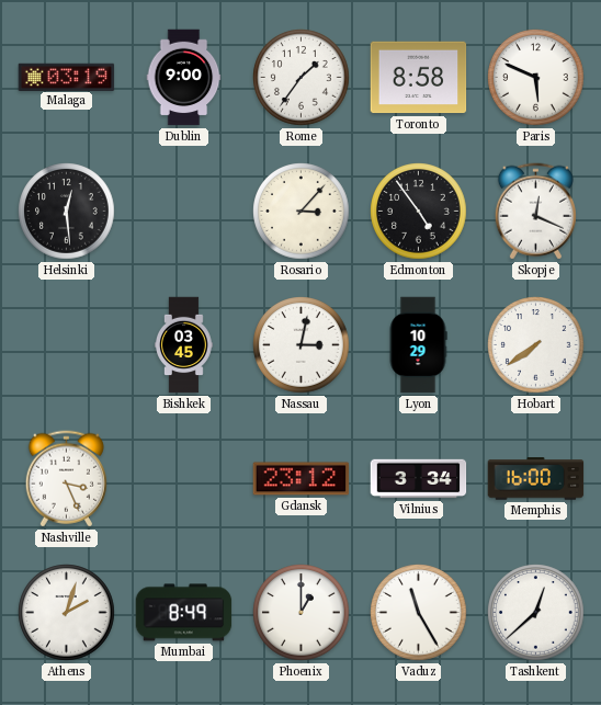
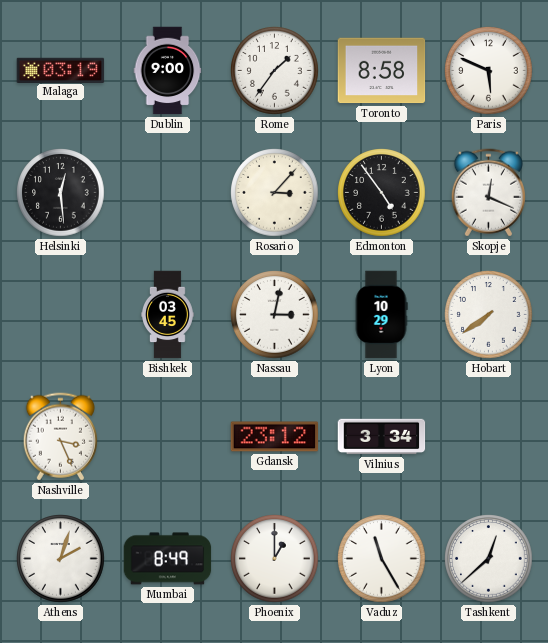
Memphis: 16:00 -> none
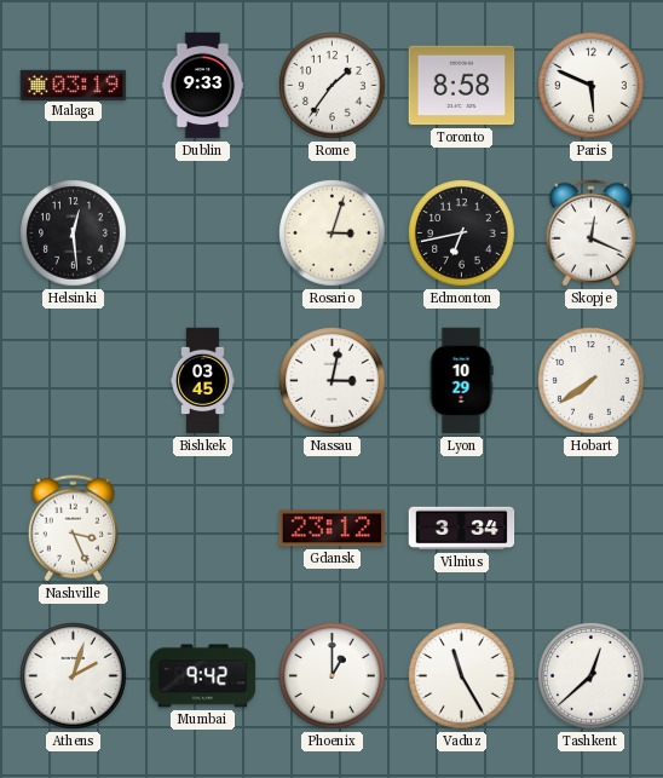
Dublin: 9:00 -> 9:33
Rosario: 3:07 -> 3:03
Edmonton: 4:54 -> 6:43
Mumbai: 8:49 -> 9:42
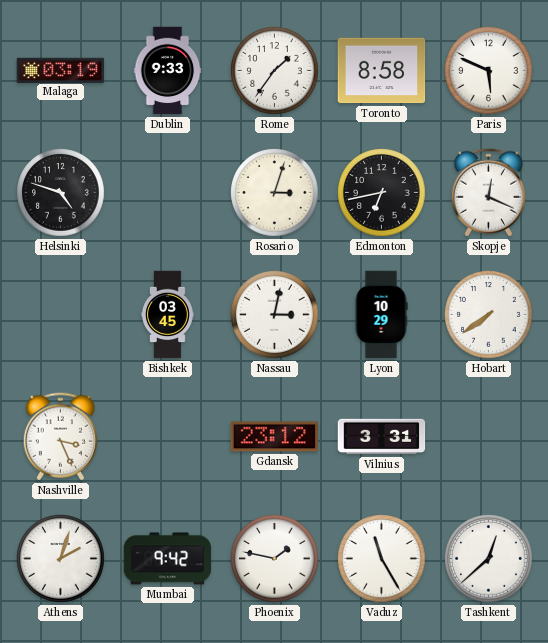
Helsinki: 12:29 -> 4:48
Vilnius: 3:34 -> 3:31
Phoenix: 1:00 -> 1:47
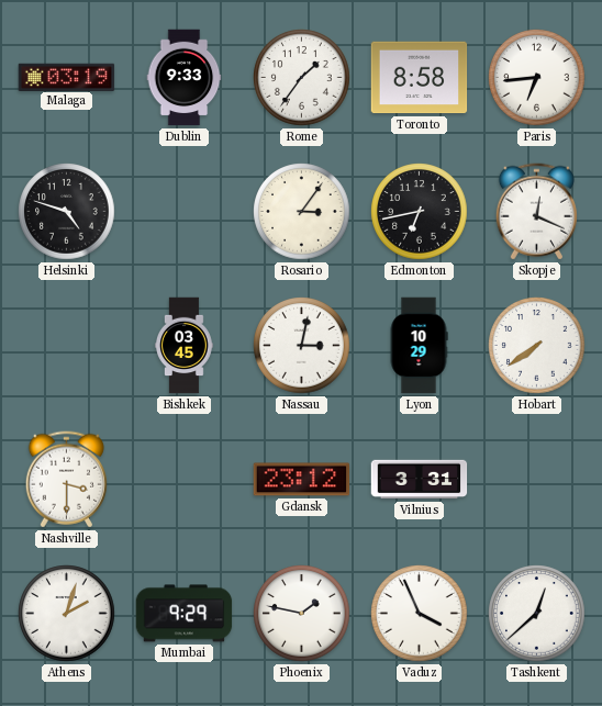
Paris: 5:49 -> 6:44
Rosario: 3:03 -> 3:06
Nashville: 3:26 -> 3:30
Mumbai: 9:42 -> 9:29
Vaduz: 11:25 -> 3:56
